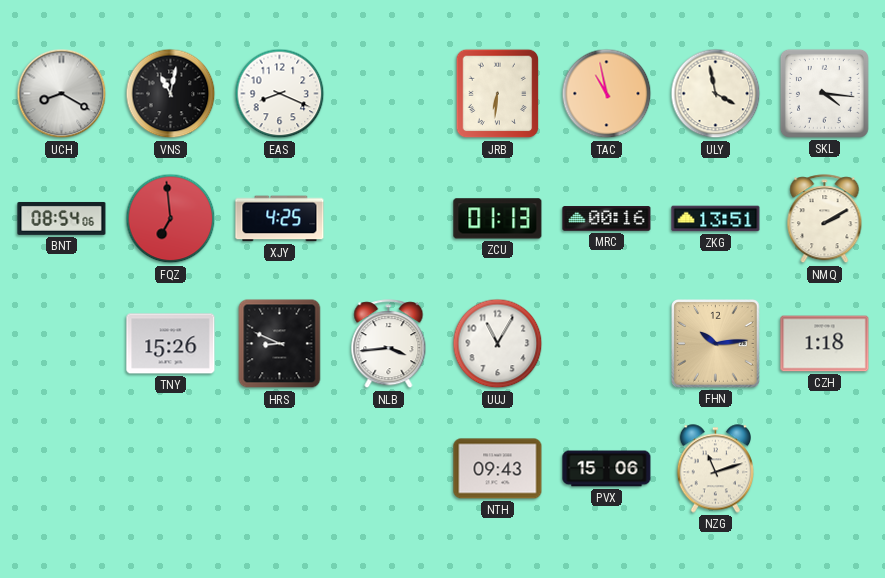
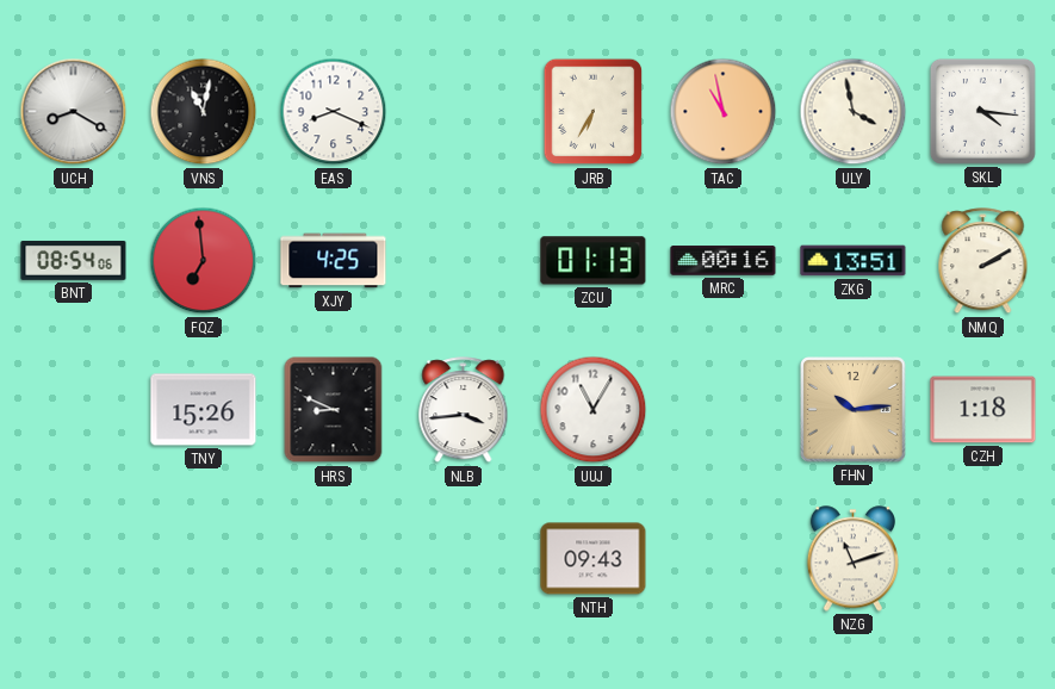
JRB: 6:31 -> 6:35
PVX: 15:06 -> none
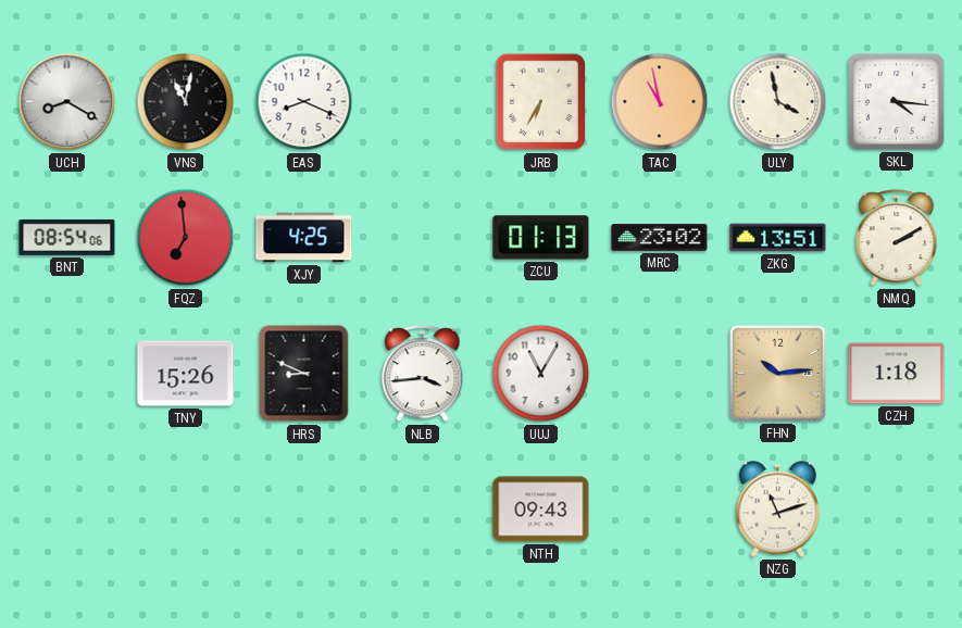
MRC: 00:16 -> 23:02
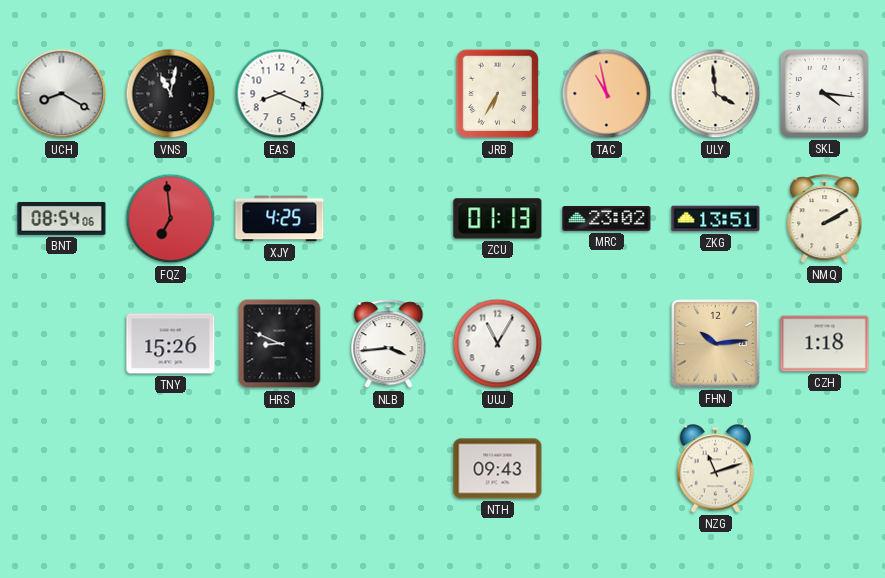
ULY: 3:58 -> 3:59
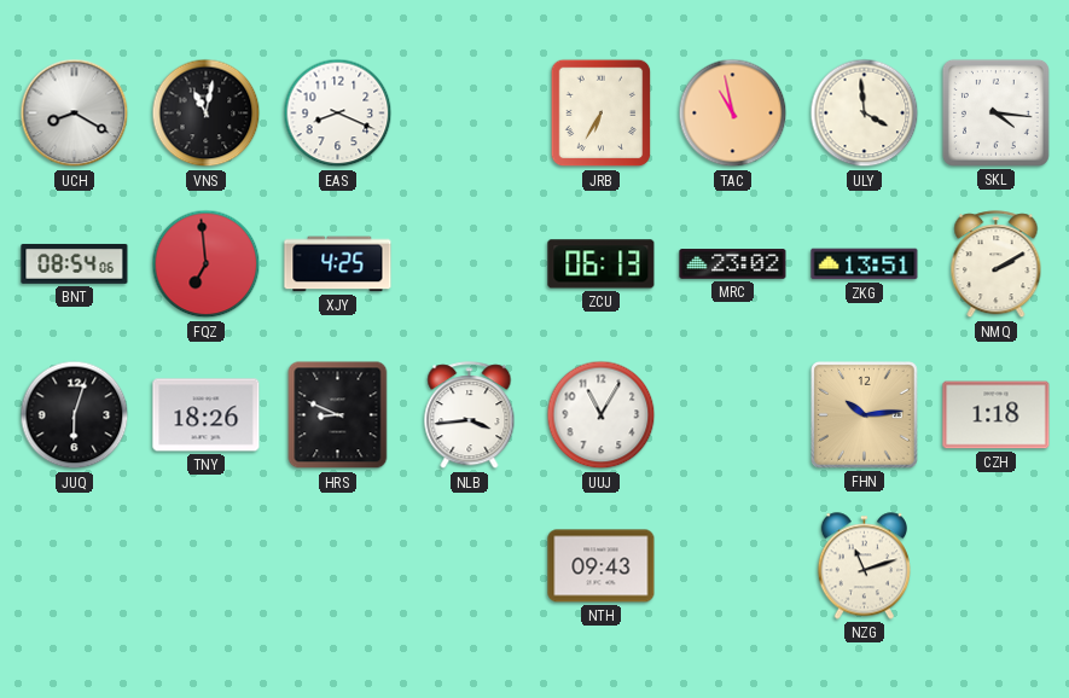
ZCU: 01:13 -> 06:13
JUQ: none -> 6:03
TNY: 15:26 -> 18:26
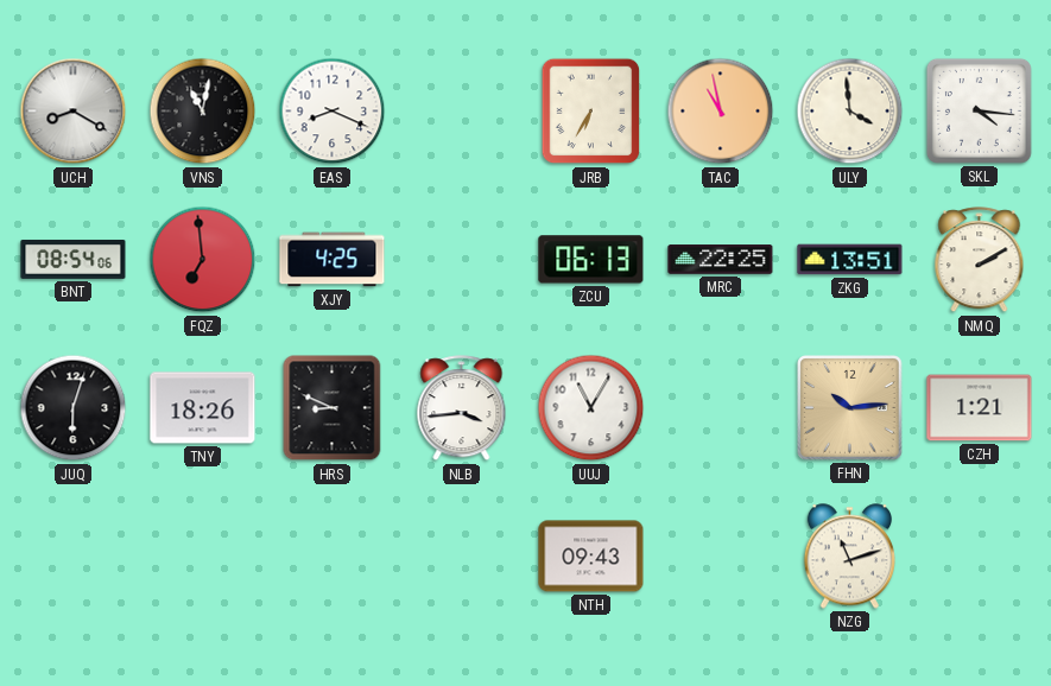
MRC: 23:02 -> 22:25
CZH: 1:18 -> 1:21
